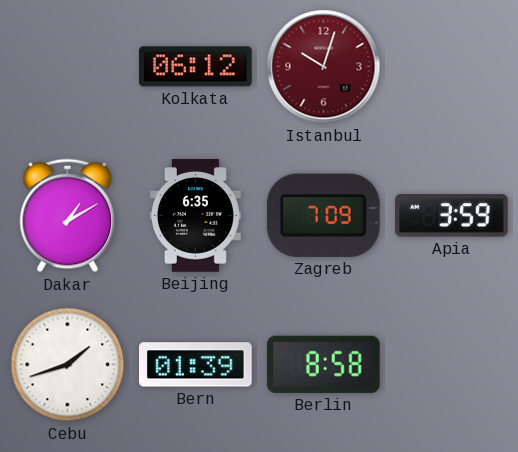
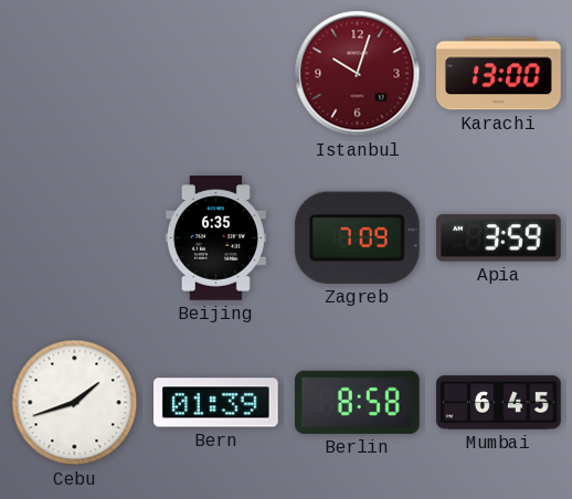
Kolkata: 06:12 -> none
Karachi: none -> 13:00
Dakar: 1:10 -> none
Mumbai: none -> 6:45
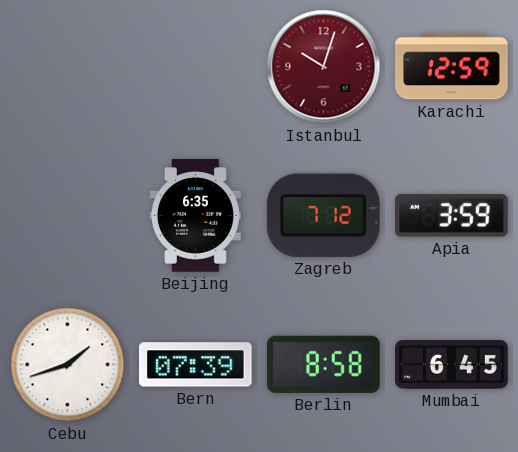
Karachi: 13:00 -> 12:59
Zagreb: 7:09 -> 7:12
Bern: 01:39 -> 07:39
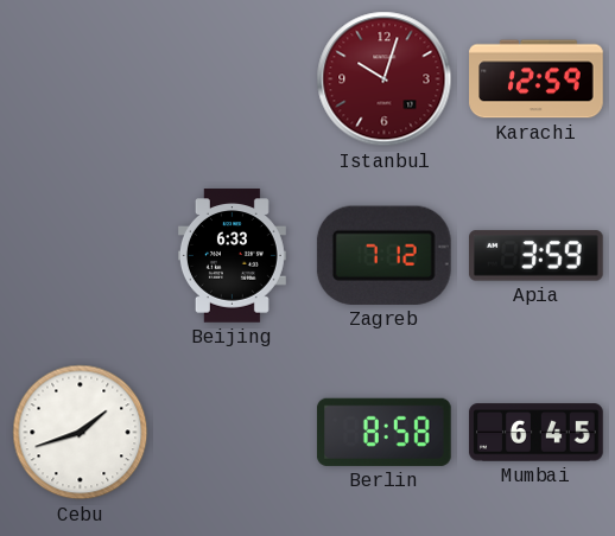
Beijing: 6:35 -> 6:33
Bern: 07:39 -> none
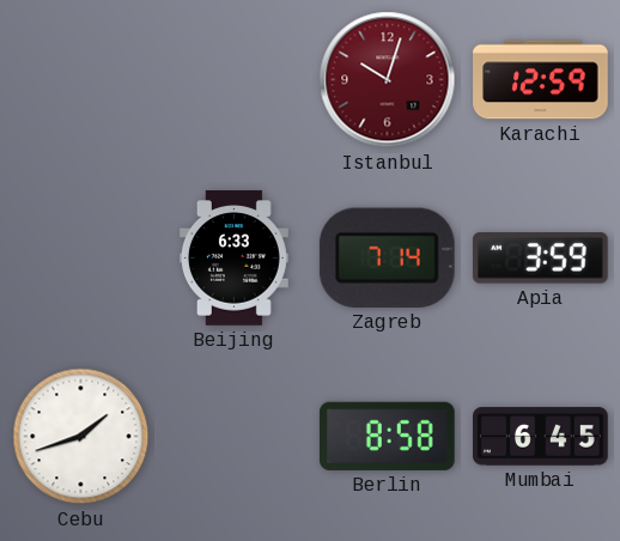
Zagreb: 7:12 -> 7:14
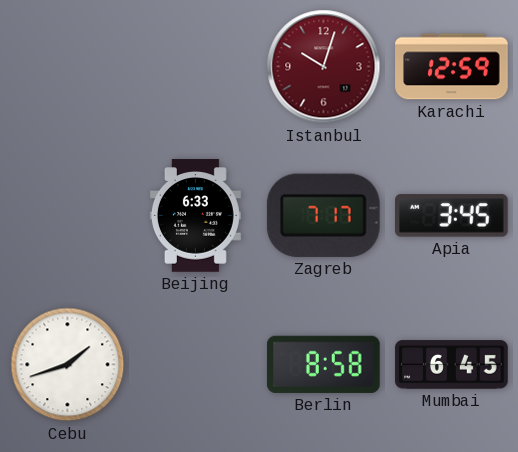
Zagreb: 7:14 -> 7:17
Apia: 3:59 -> 3:45
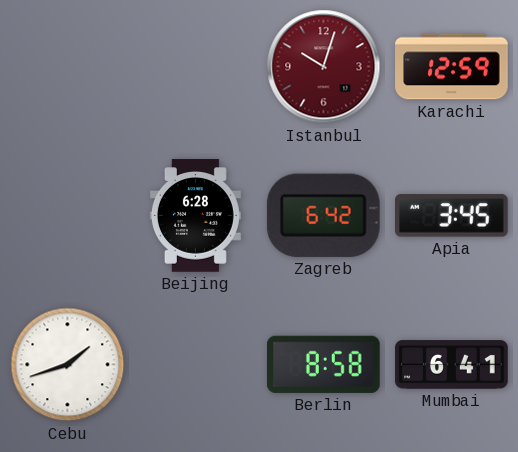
Beijing: 6:33 -> 6:28
Zagreb: 7:17 -> 6:42
Mumbai: 6:45 -> 6:41
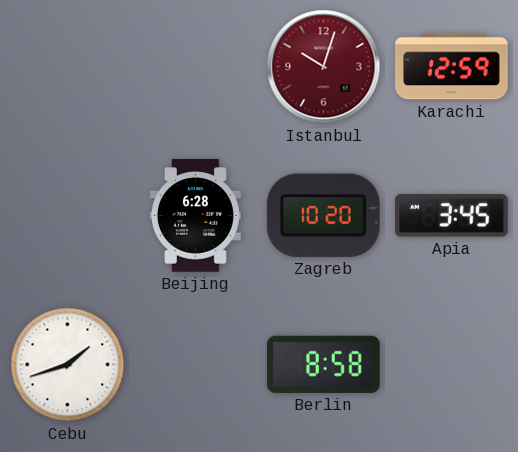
Zagreb: 6:42 -> 10:20
Mumbai: 6:41 -> none
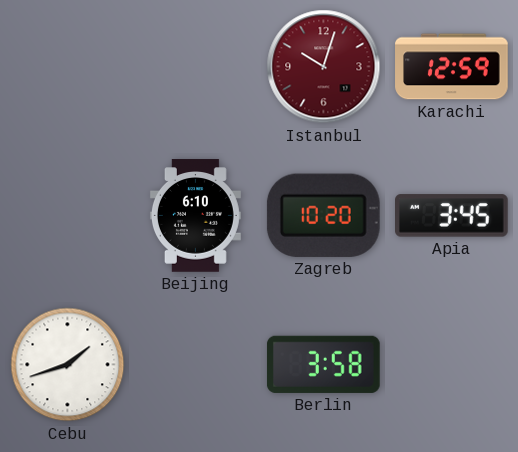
Beijing: 6:28 -> 6:10
Berlin: 8:58 -> 3:58
